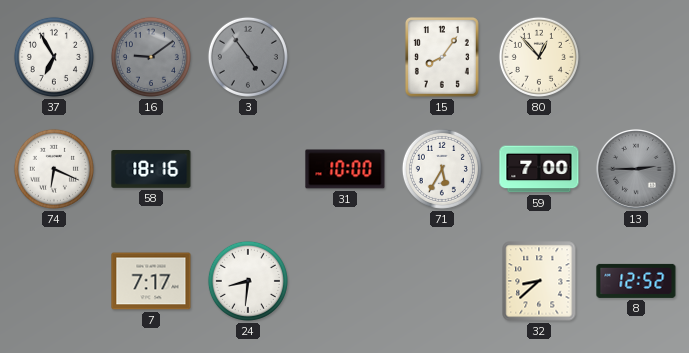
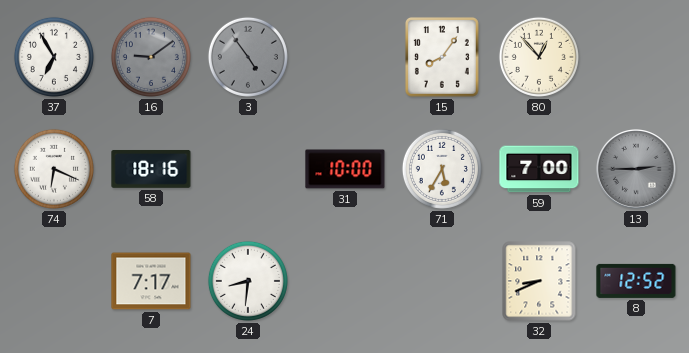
32: 8:38 -> 8:41
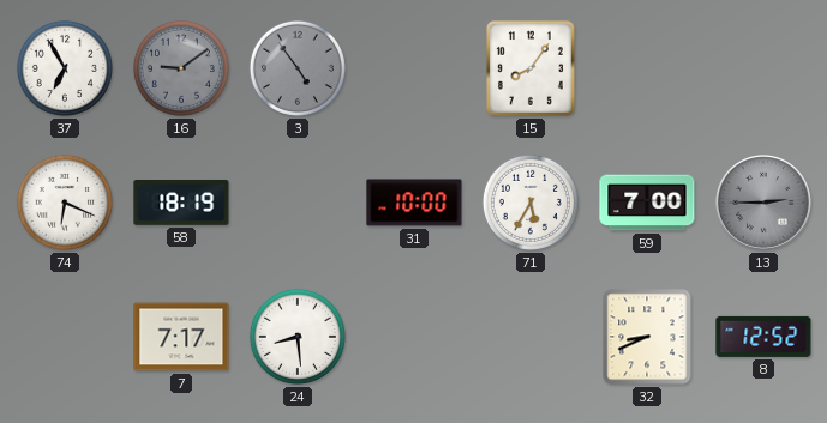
80: 12:53 -> none
58: 18:16 -> 18:19
24: 8:31 -> 8:29
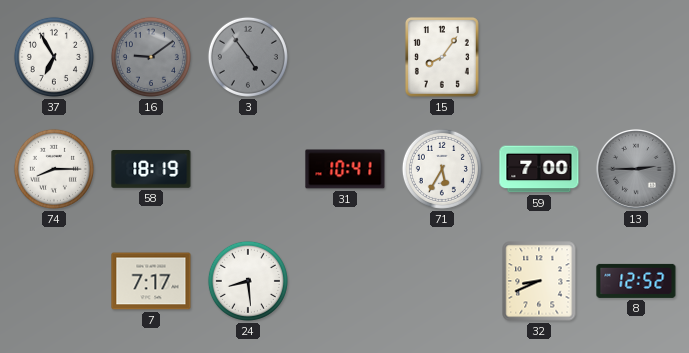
74: 6:19 -> 8:15
31: 10:00 -> 10:41
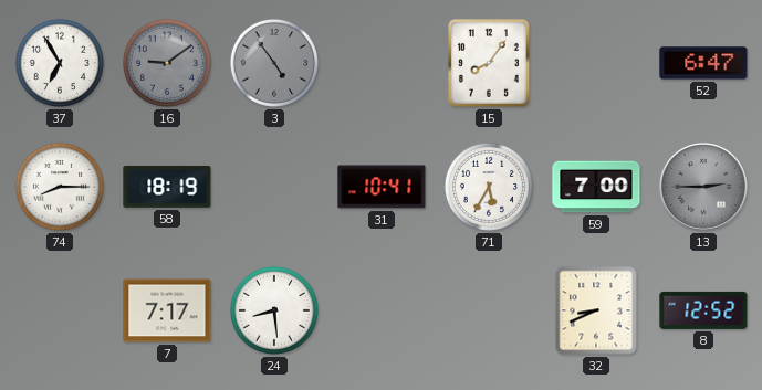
52: none -> 6:47
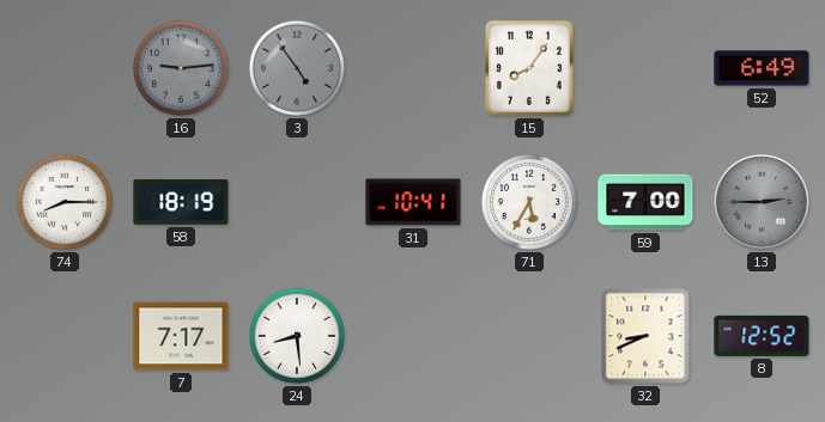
37: 6:55 -> none
16: 9:09 -> 9:14
52: 6:47 -> 6:49
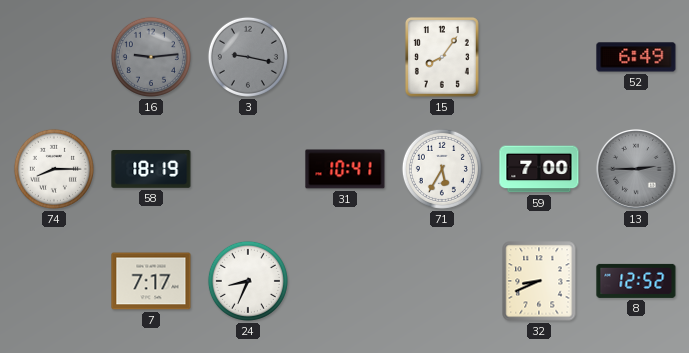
3: 4:54 -> 9:17
24: 8:29 -> 8:34
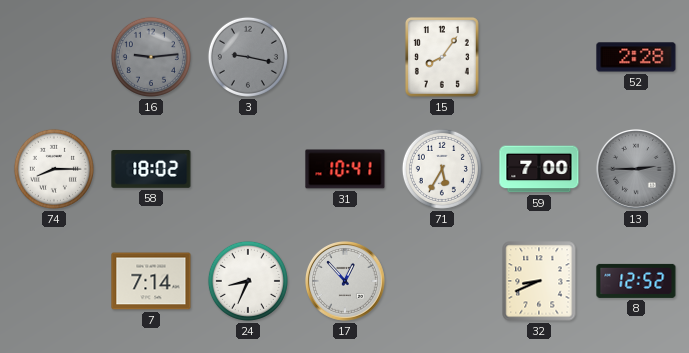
52: 6:49 -> 2:28
58: 18:19 -> 18:02
7: 7:17 -> 7:14
17: none -> 12:53
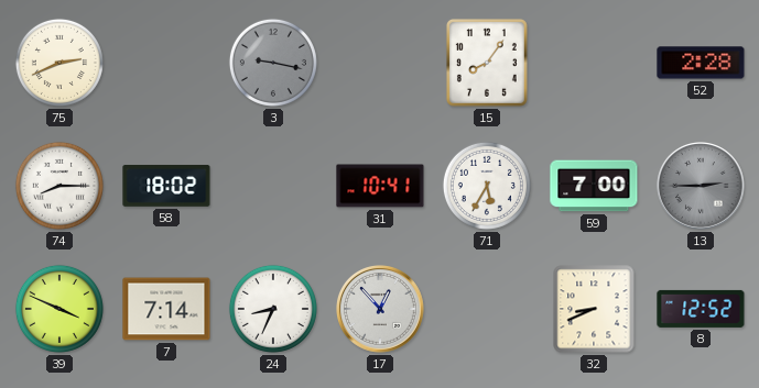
75: none -> 2:41
16: 9:14 -> none
39: none -> 3:49
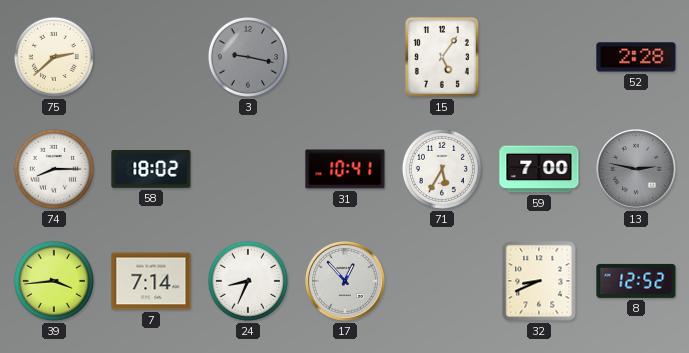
75: 2:41 -> 2:38
15: 8:06 -> 5:06
13: 2:45 -> 2:47
39: 3:49 -> 3:44
